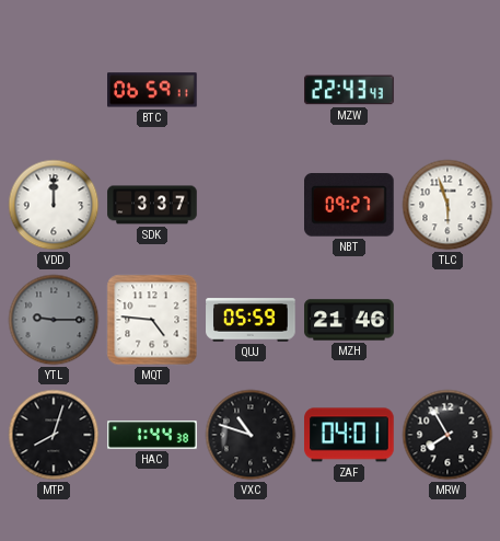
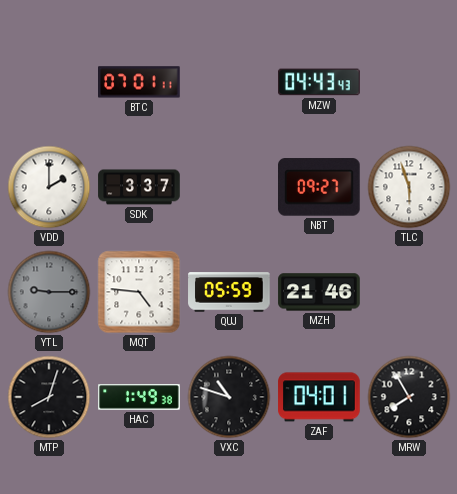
BTC: 06:59 -> 07:01
MZW: 22:43 -> 04:43
VDD: 12:00 -> 2:00
HAC: 1:44 -> 1:49
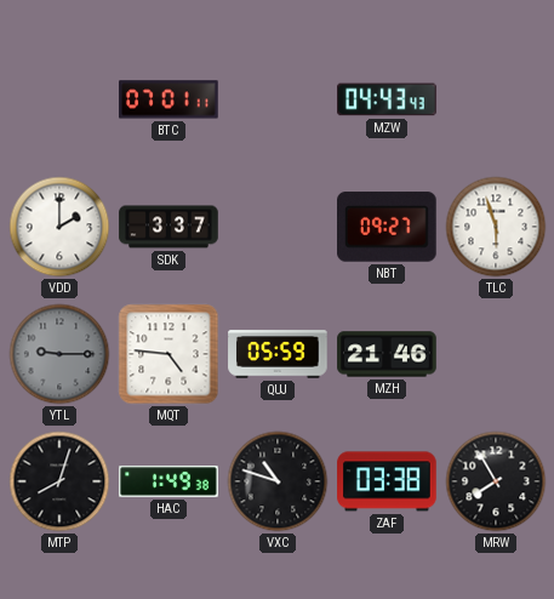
ZAF: 04:01 -> 03:38
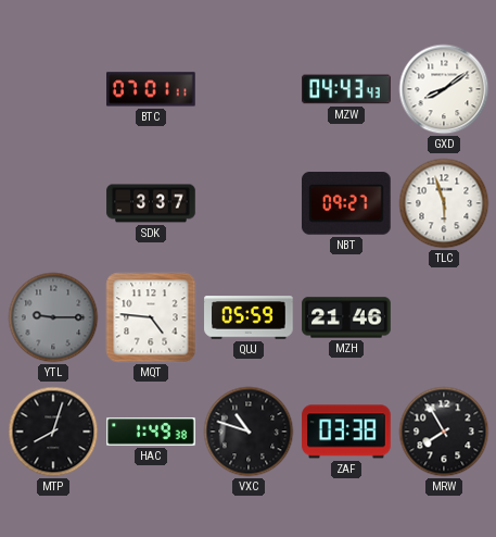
GXD: none -> 8:09
VDD: 2:00 -> none
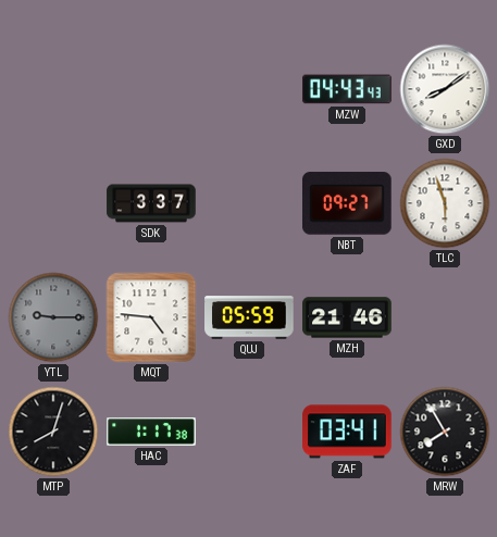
BTC: 07:01 -> none
HAC: 1:49 -> 1:17
VXC: 10:48 -> none
ZAF: 03:38 -> 03:41
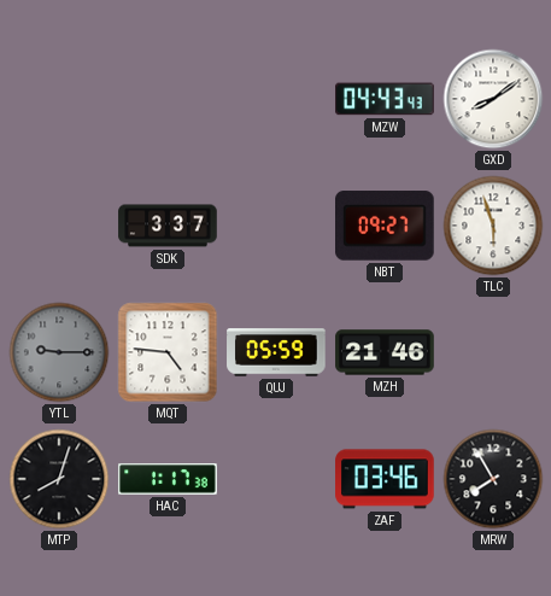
ZAF: 03:41 -> 03:46
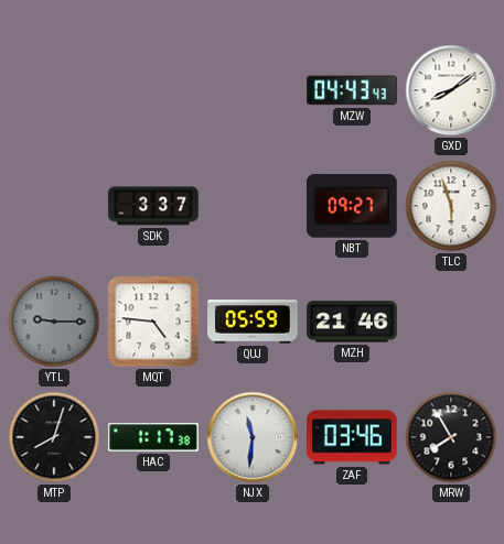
NJX: none -> 11:31
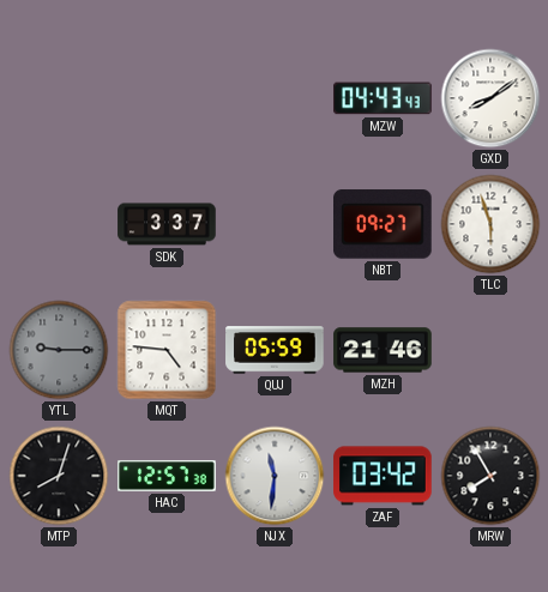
HAC: 1:17 -> 12:57
ZAF: 03:46 -> 03:42
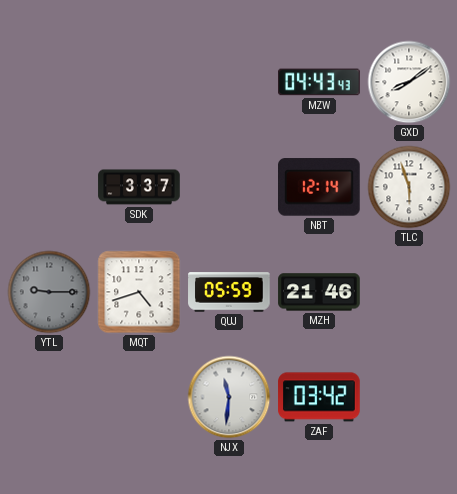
NBT: 09:27 -> 12:14
MQT: 4:46 -> 4:42
MTP: 8:03 -> none
HAC: 12:57 -> none
MRW: 7:55 -> none
